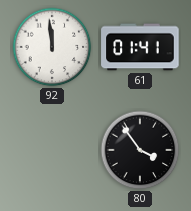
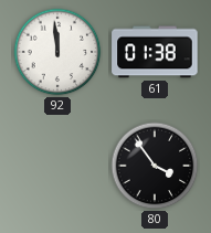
61: 01:41 -> 01:38
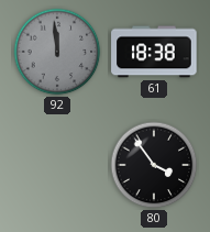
92 dial: white -> grey
61: 01:38 -> 18:38
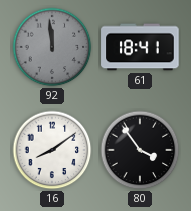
61: 18:38 -> 18:41
16: none -> 8:09
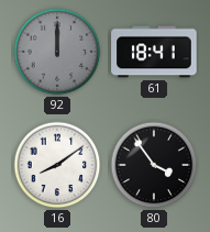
92: 11:59 -> 12:00
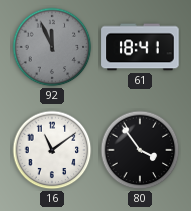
92: 12:00 -> 11:56
16: 8:09 -> 11:09
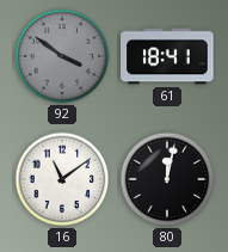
92: 11:56 -> 3:51
80: 3:54 -> 12:02
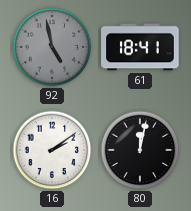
92: 3:51 -> 4:58
16: 11:09 -> 2:09
